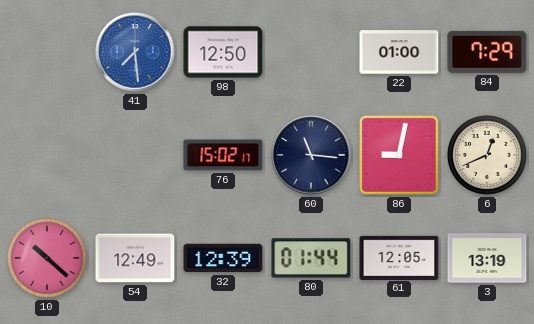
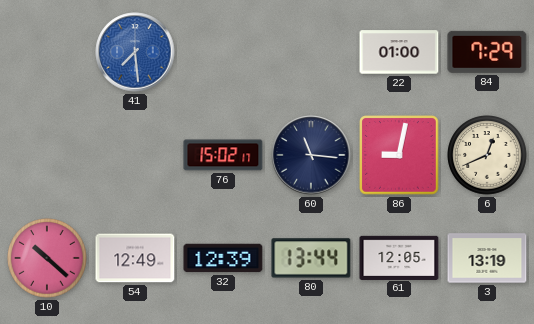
98: 12:50 -> none
80: 01:44 -> 13:44
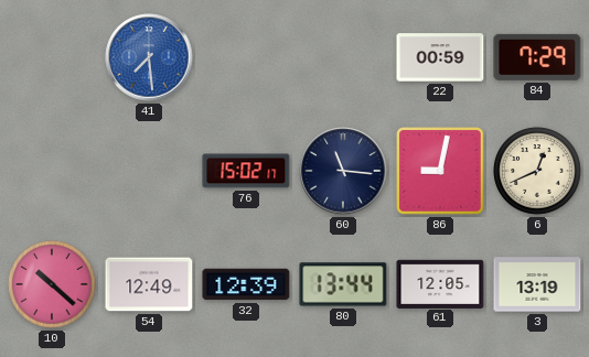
22: 01:00 -> 00:59
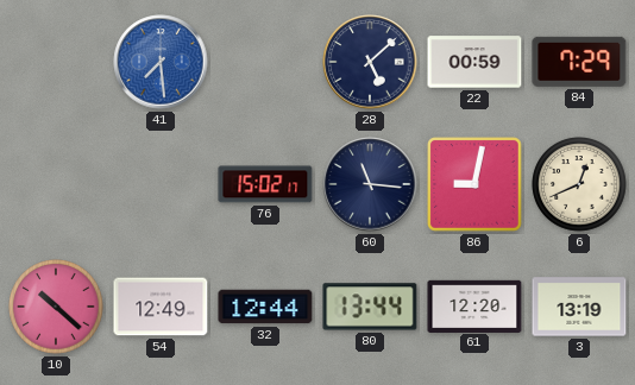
28: none -> 5:08
32: 12:39 -> 12:44
61: 12:05 -> 12:20
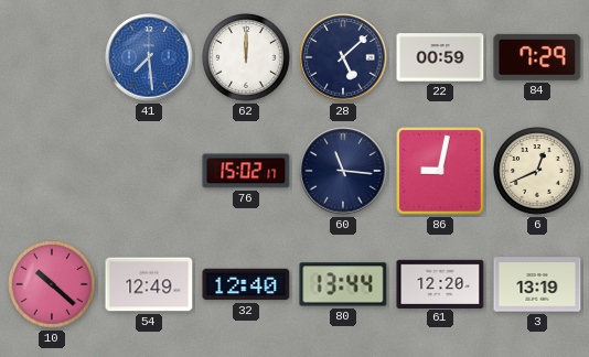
62: none -> 12:00
32: 12:44 -> 12:40
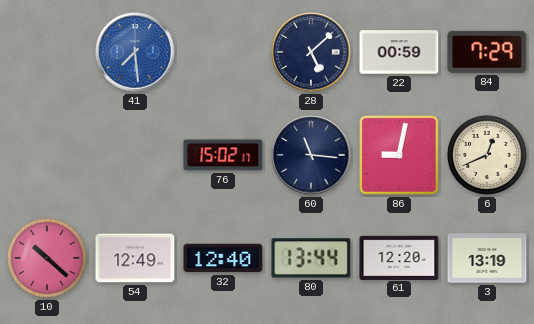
62: 12:00 -> none
